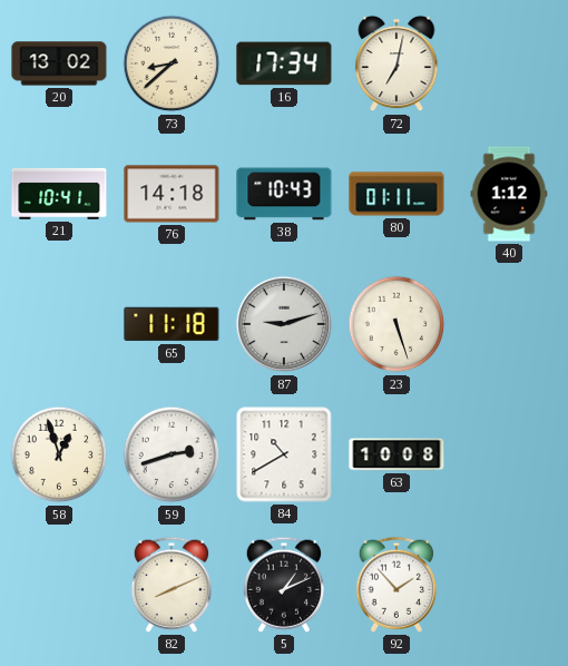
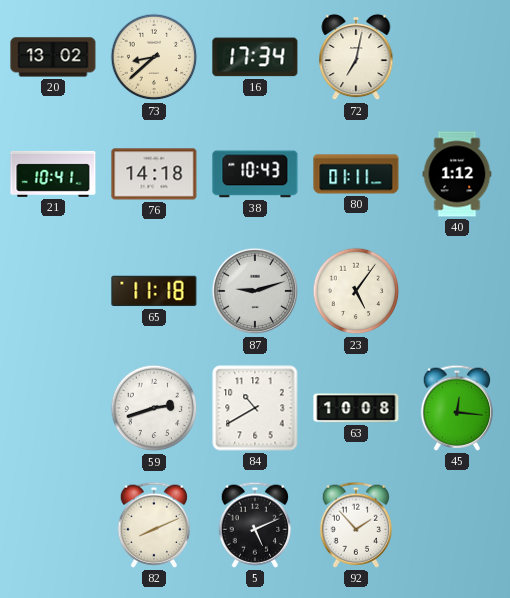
23: 5:27 -> 5:06
58: 12:57 -> none
45: none -> 12:16
5: 1:11 -> 5:11
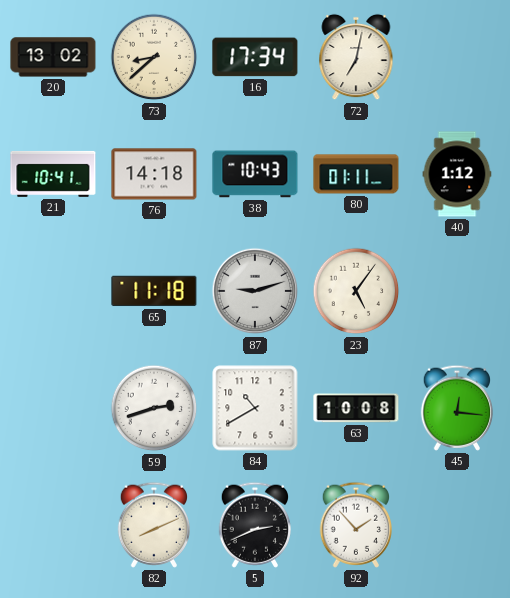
5: 5:11 -> 2:41
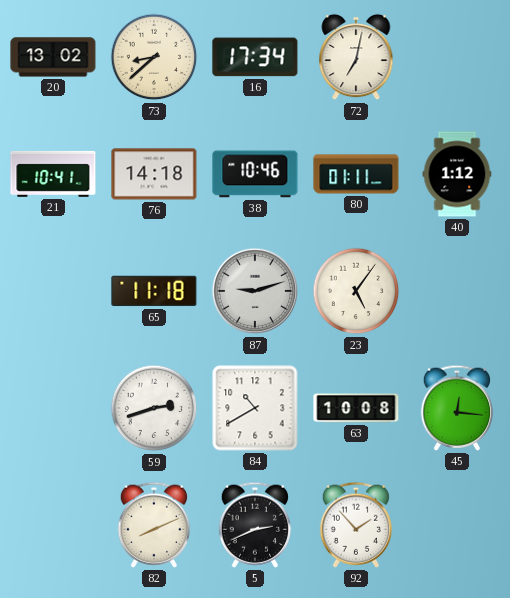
38: 10:43 -> 10:46
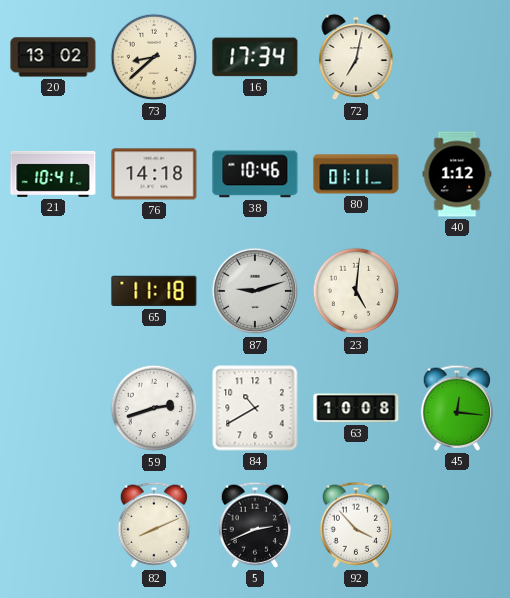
23: 5:06 -> 5:01
92: 1:53 -> 3:53
